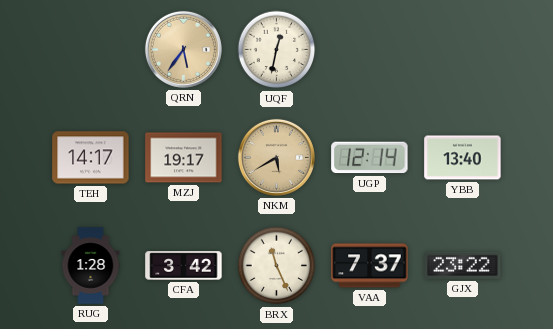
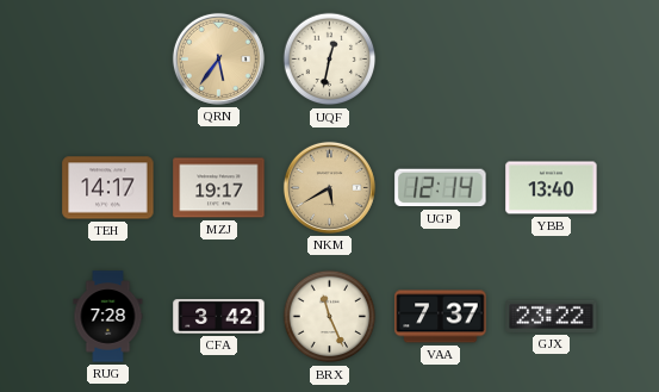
RUG: 1:28 -> 7:28
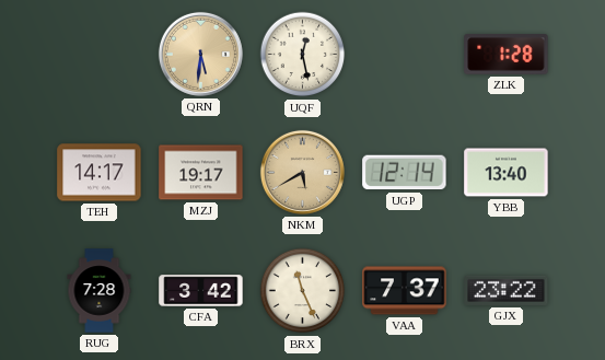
QRN: 5:36 -> 5:31
UQF: 12:32 -> 12:28
ZLK: none -> 1:28
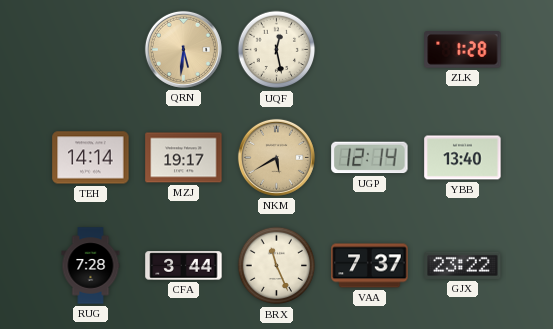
TEH: 14:17 -> 14:14
CFA: 3:42 -> 3:44
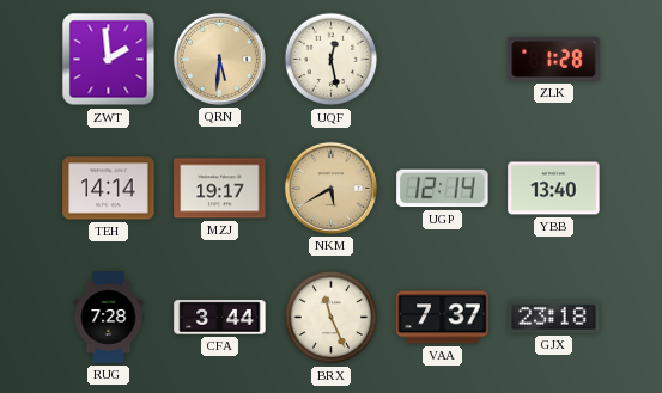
ZWT: none -> 1:59
GJX: 23:22 -> 23:18
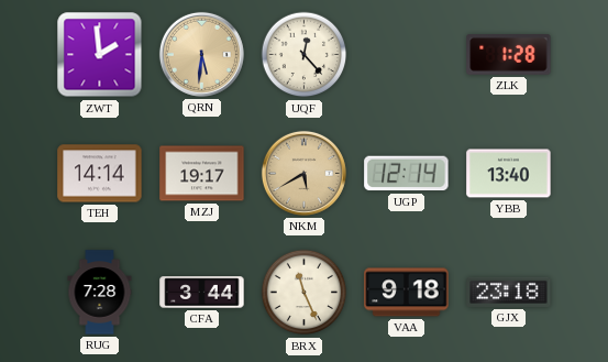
UQF: 12:28 -> 12:23
VAA: 7:37 -> 9:18
